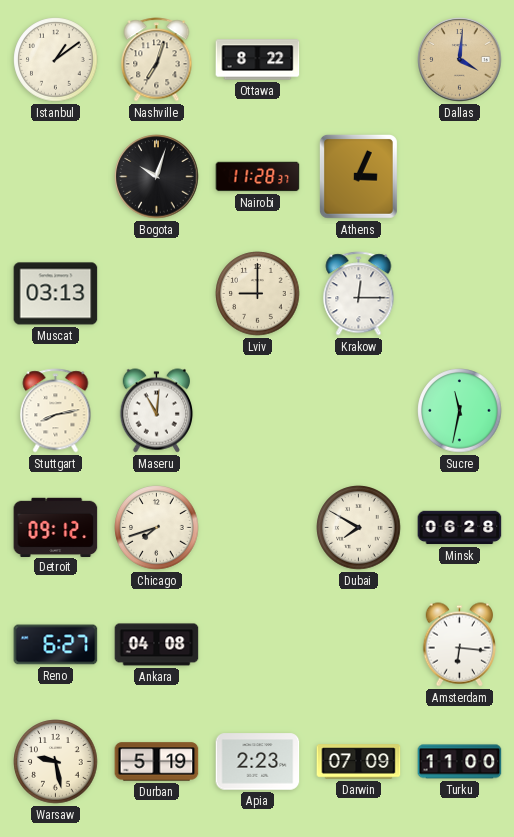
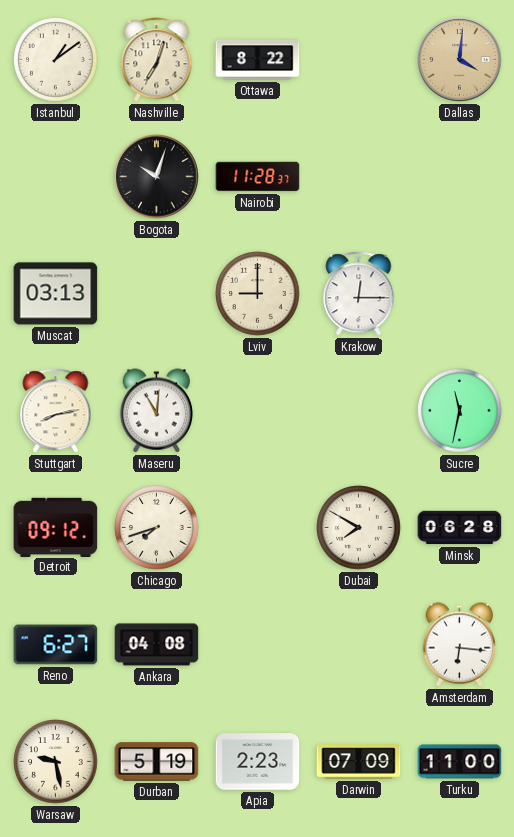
Athens: 3:04 -> none
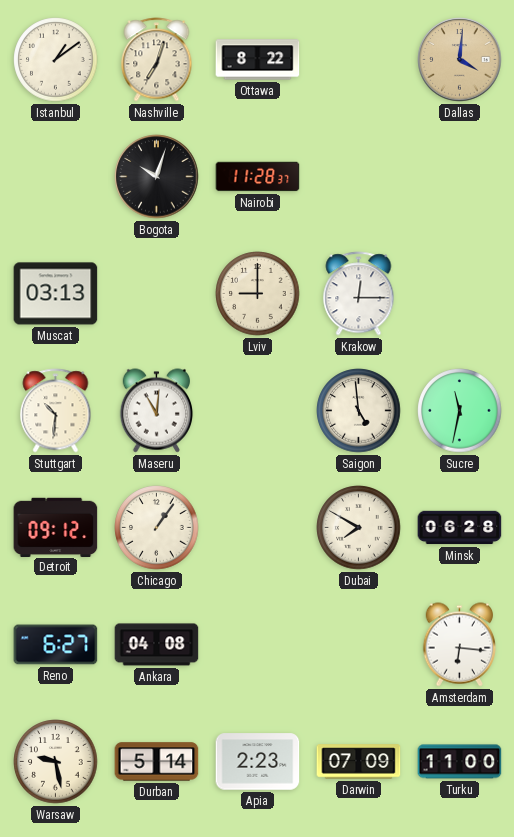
Stuttgart: 8:13 -> 10:31
Saigon: none -> 4:59
Chicago: 7:42 -> 1:06
Durban: 5:19 -> 5:14
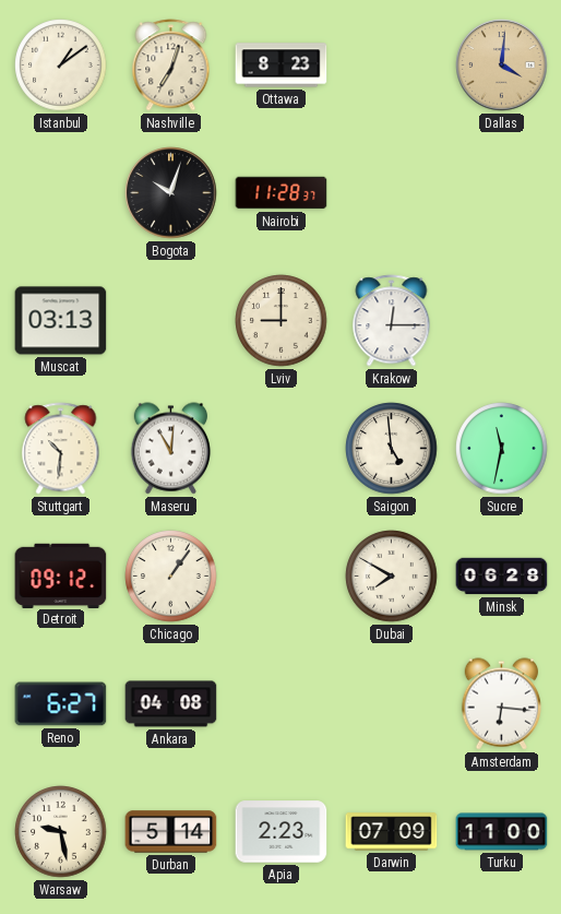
Ottawa: 8:22 -> 8:23
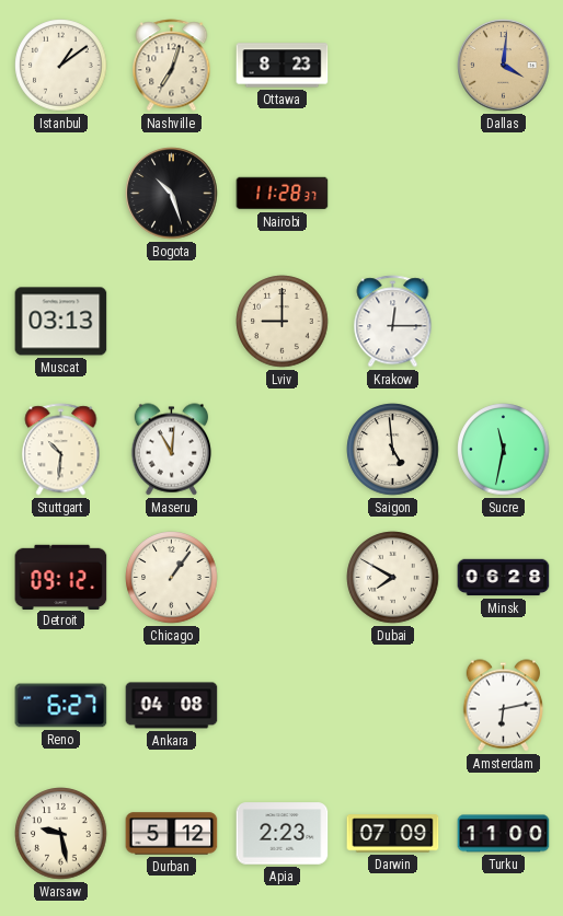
Bogota: 10:03 -> 10:27
Amsterdam: 6:16 -> 6:13
Durban: 5:14 -> 5:12
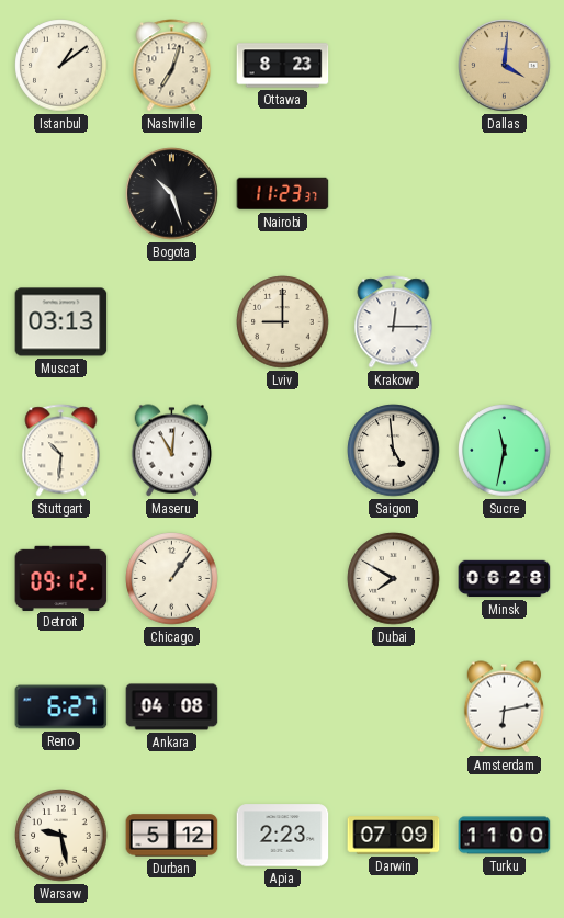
Nairobi: 11:28 -> 11:23
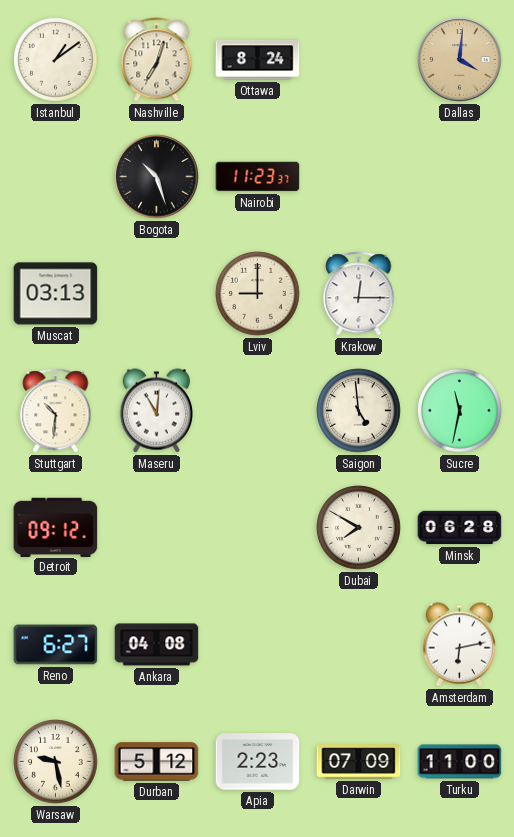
Ottawa: 8:23 -> 8:24
Chicago: 1:06 -> none
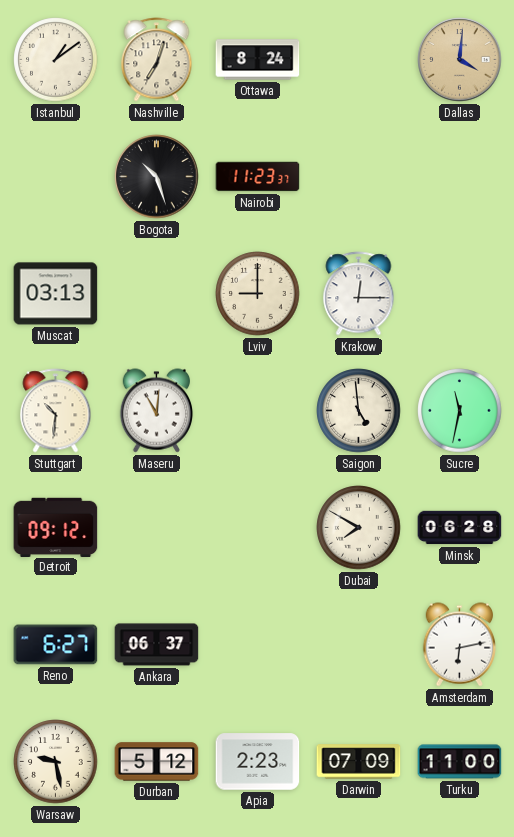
Ankara: 04:08 -> 06:37
